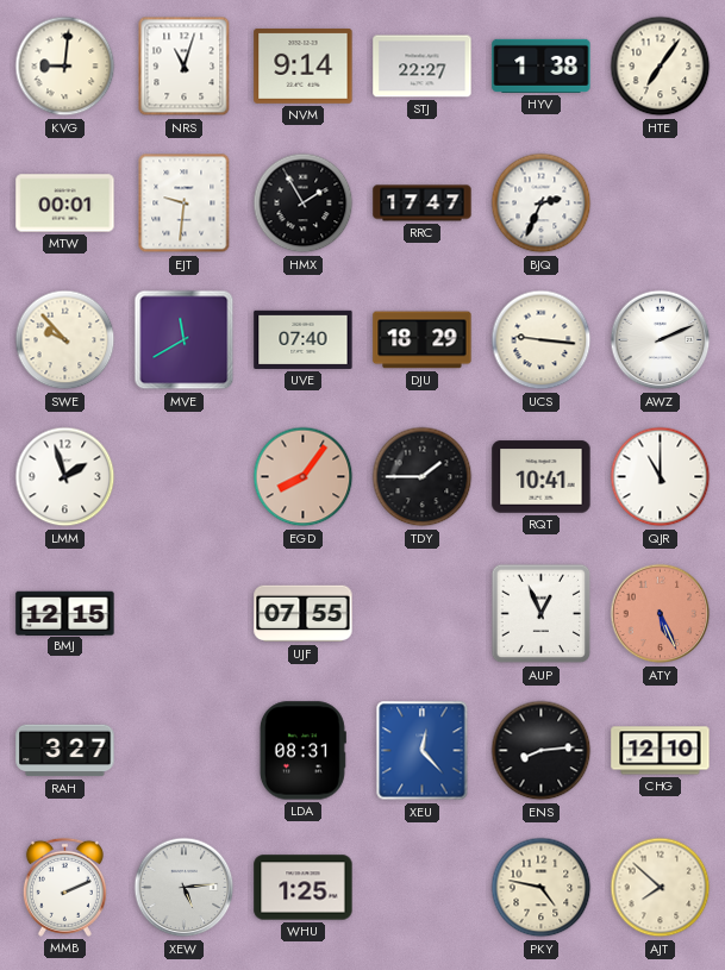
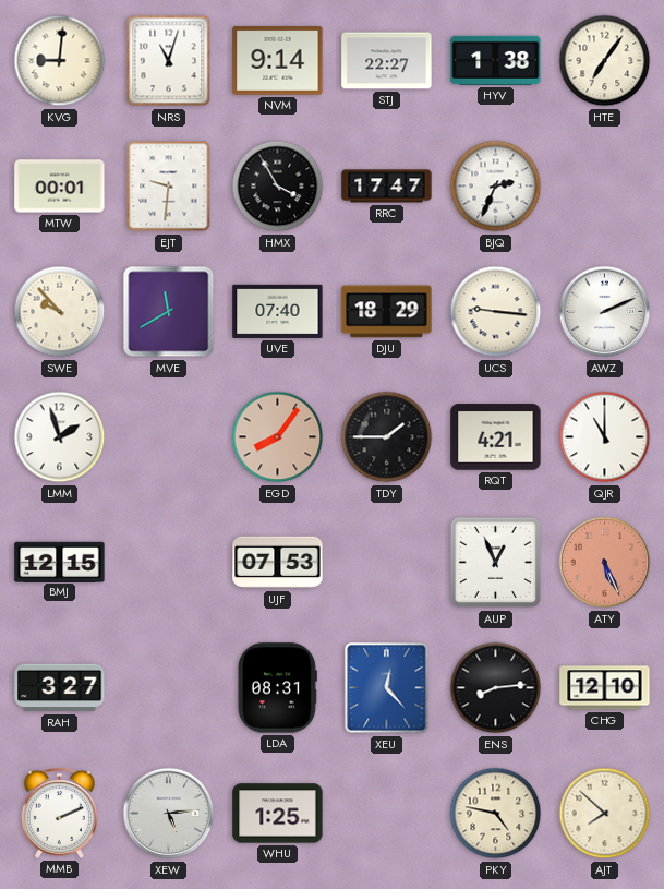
HMX: 1:55 -> 3:55
RQT: 10:41 -> 4:21
UJF: 07:55 -> 07:53
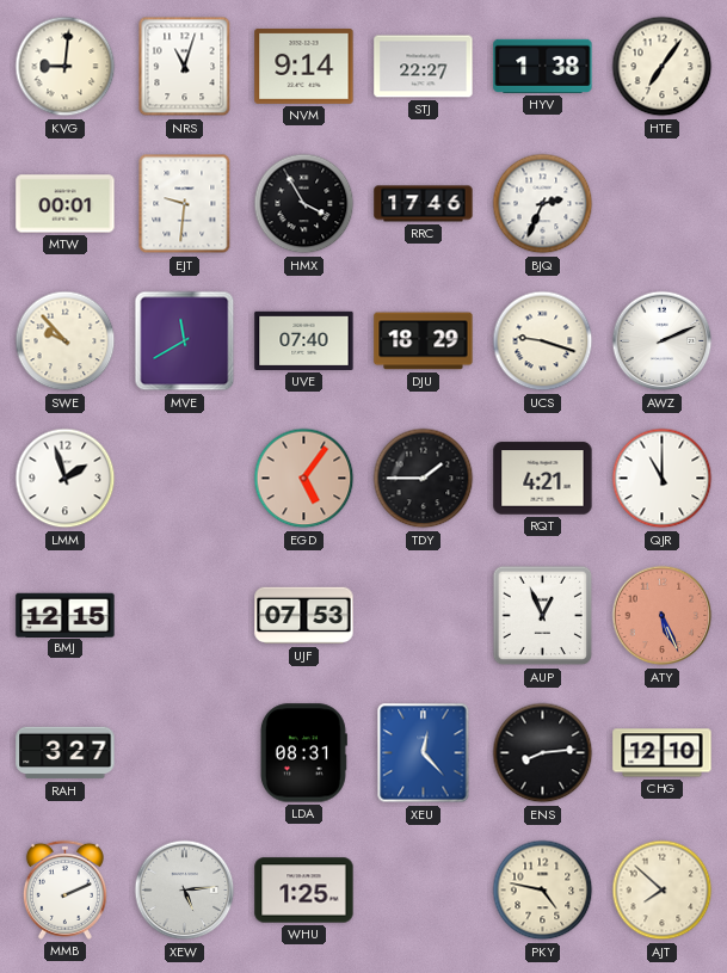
RRC: 17:47 -> 17:46
UCS: 9:16 -> 9:18
EGD: 8:06 -> 5:06
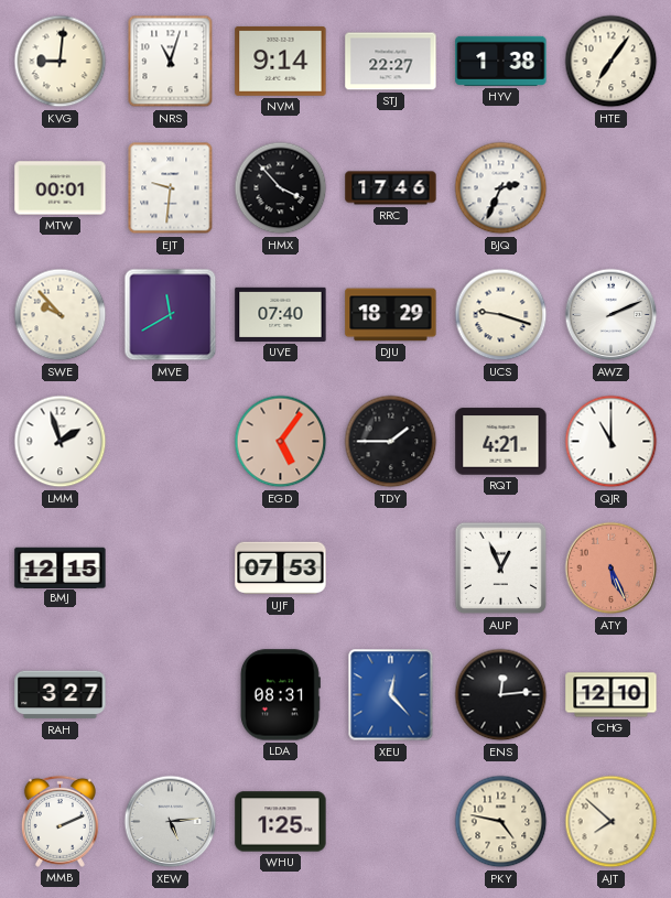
HMX: 3:55 -> 3:53
ENS: 8:14 -> 12:14
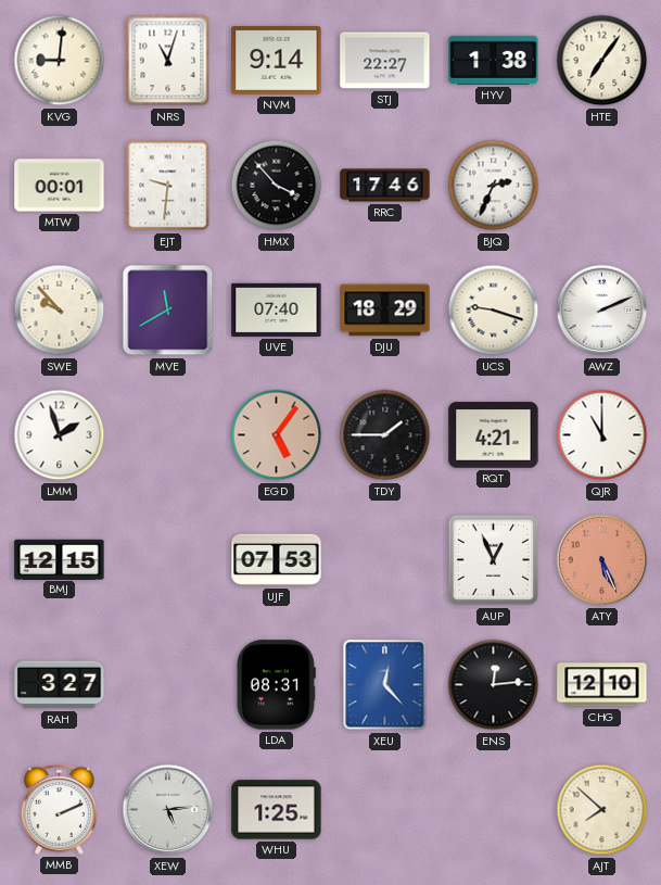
PKY: 4:47 -> none
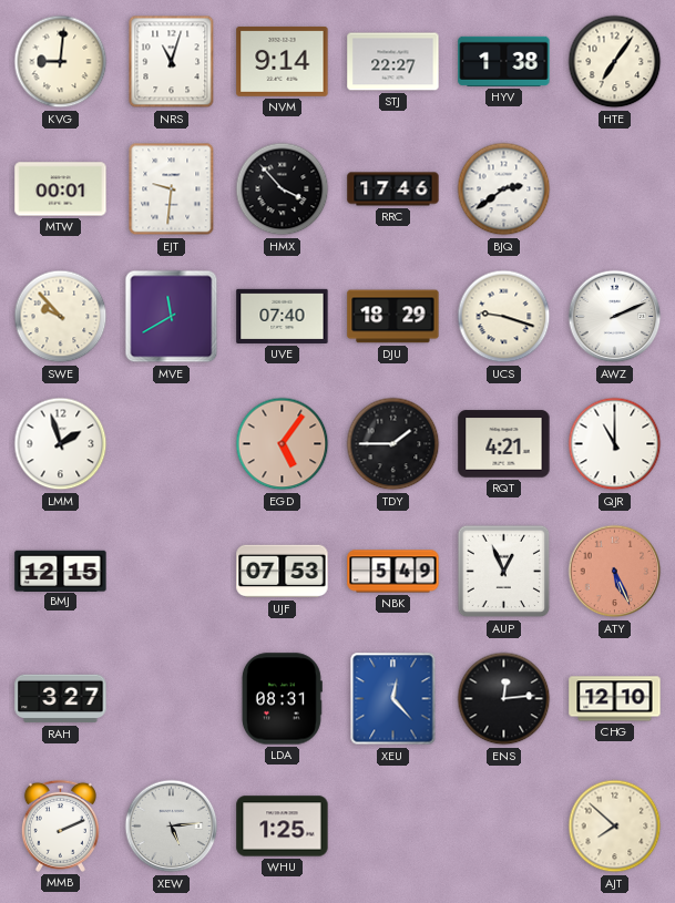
BJQ: 2:34 -> 2:39
NBK: none -> 5:49
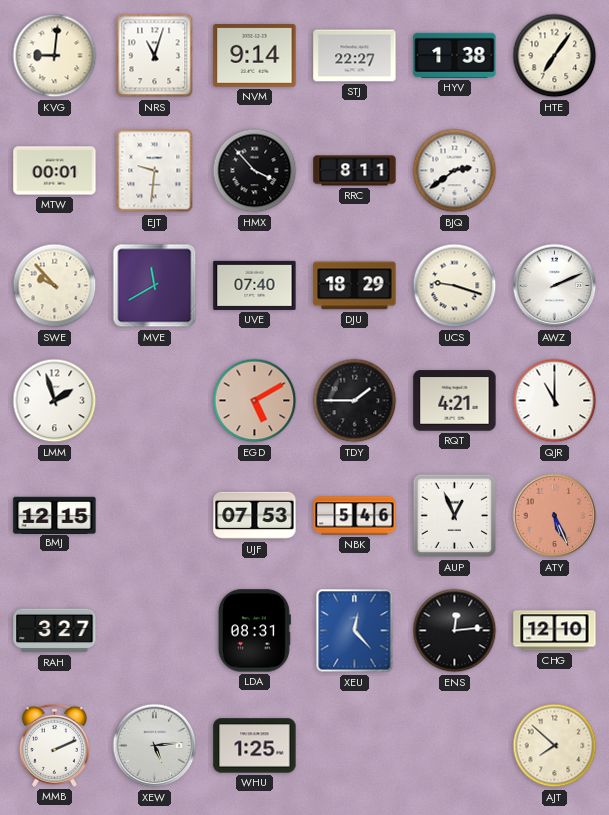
RRC: 17:46 -> 8:11
EGD: 5:06 -> 5:10
NBK: 5:49 -> 5:46
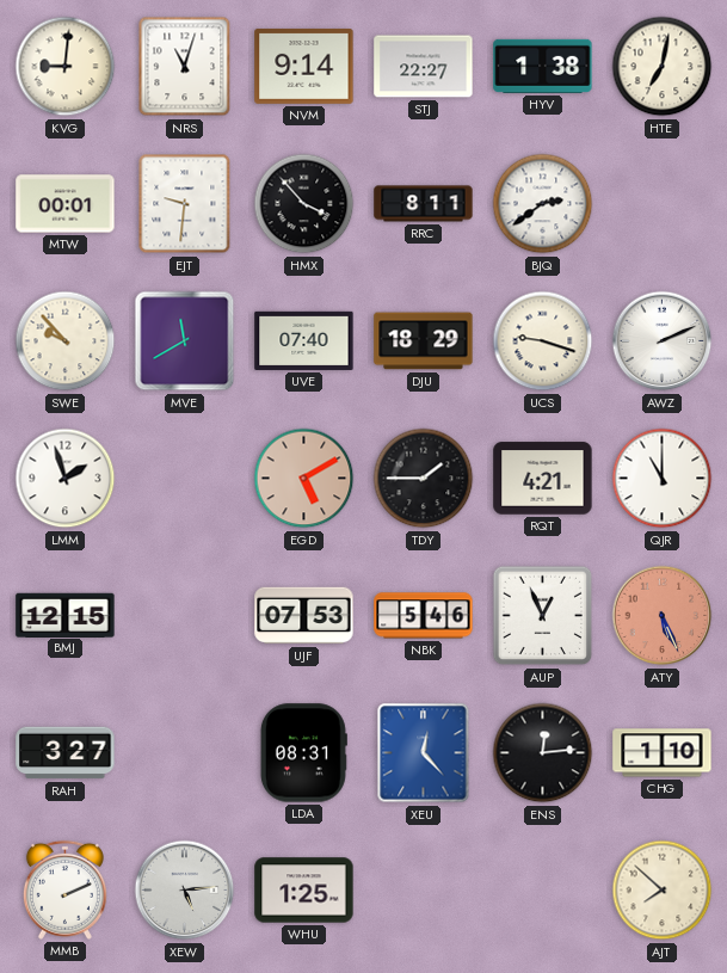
HTE: 7:06 -> 7:02
CHG: 12:10 -> 1:10
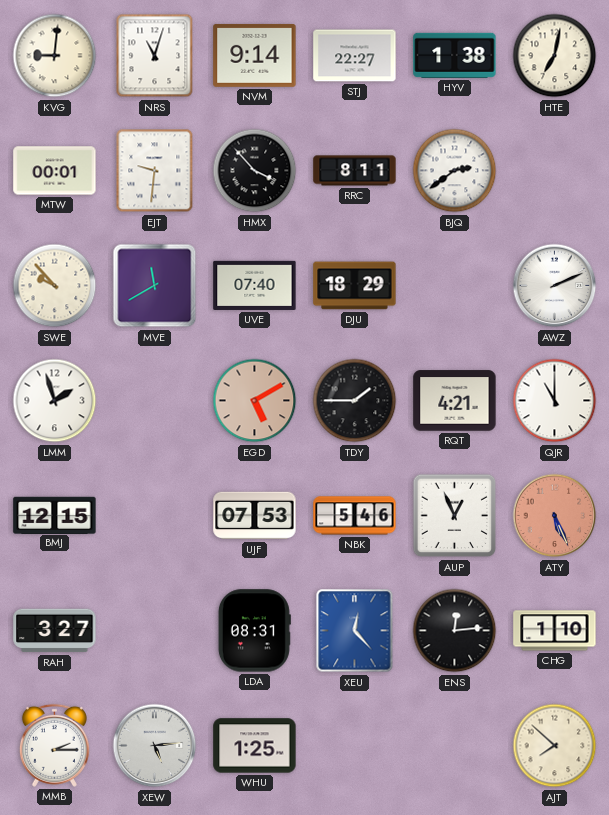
UCS: 9:18 -> none
MMB: 2:11 -> 2:15
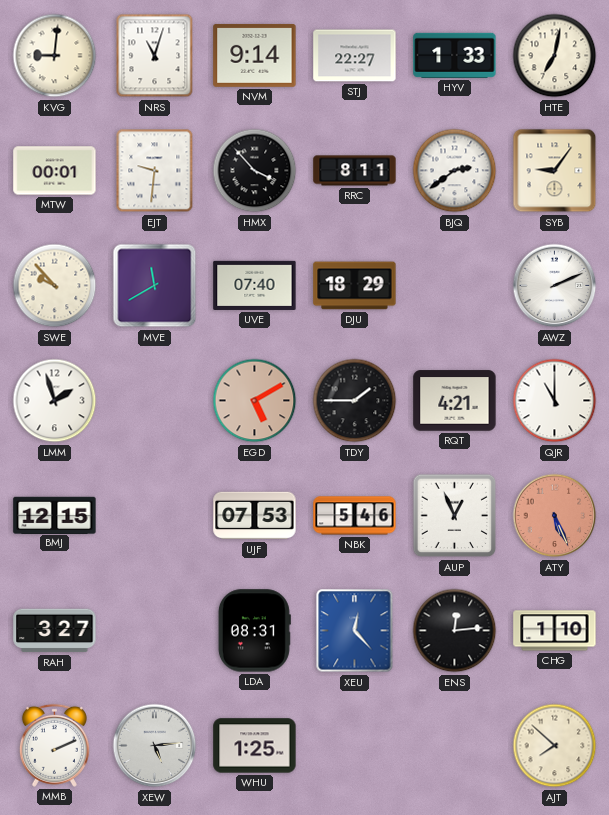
HYV: 1:38 -> 1:33
SYB: none -> 9:06
MMB: 2:15 -> 2:11
